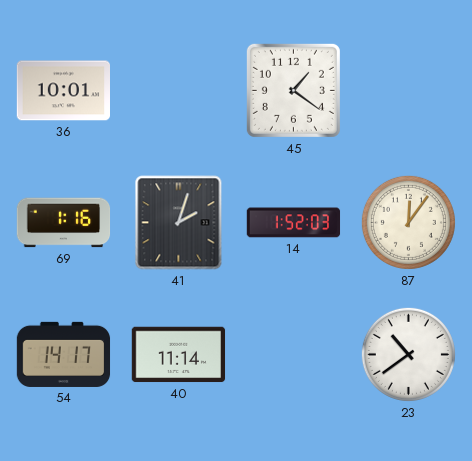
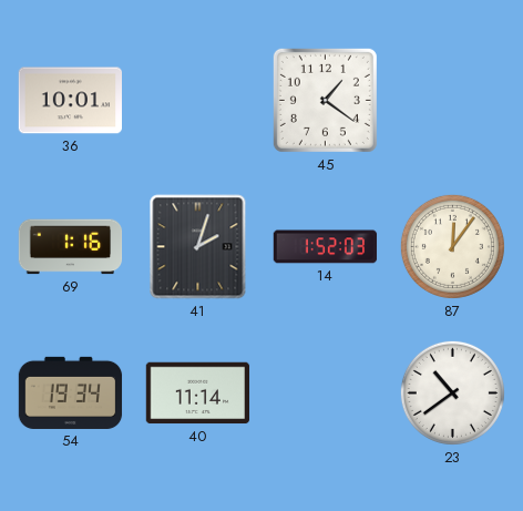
54: 14:17 -> 19:34
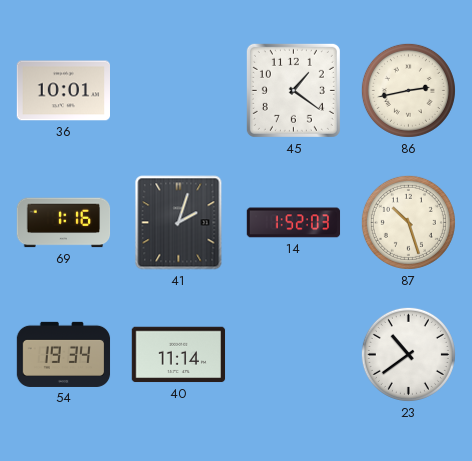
86: none -> 2:43
87: 12:06 -> 10:27
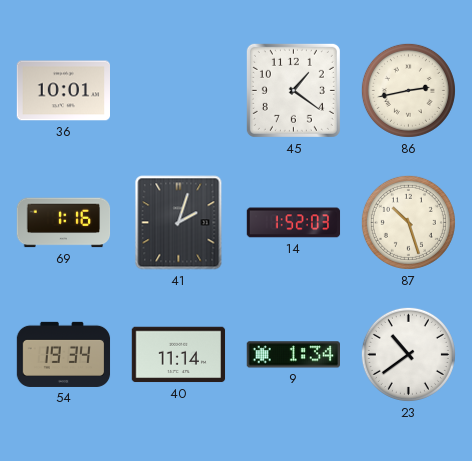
9: none -> 1:34
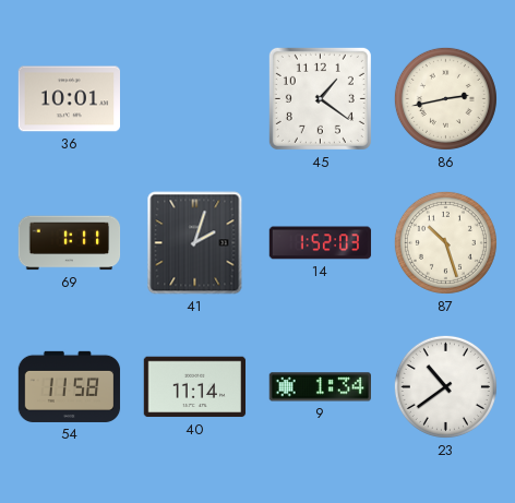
69: 1:16 -> 1:11
54: 19:34 -> 11:58
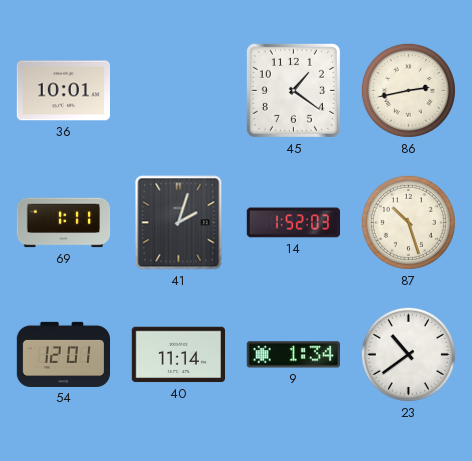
54: 11:58 -> 12:01
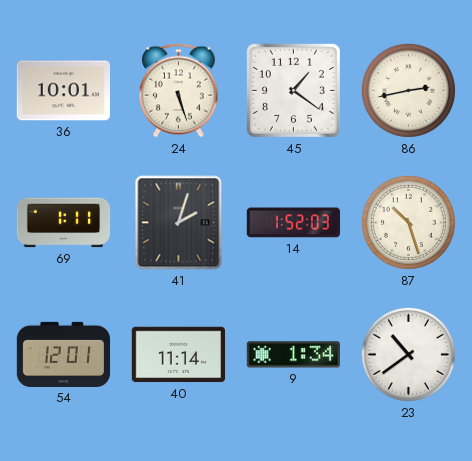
24: none -> 5:27
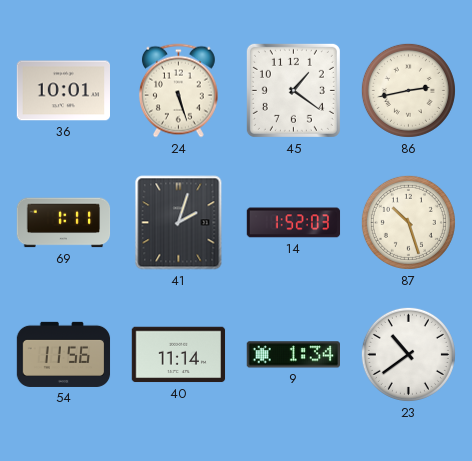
54: 12:01 -> 11:56
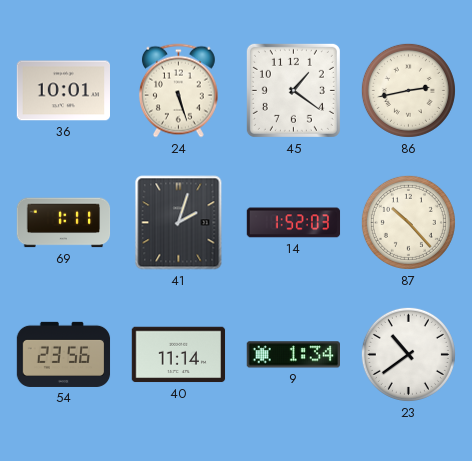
87: 10:27 -> 10:23
54: 11:56 -> 23:56
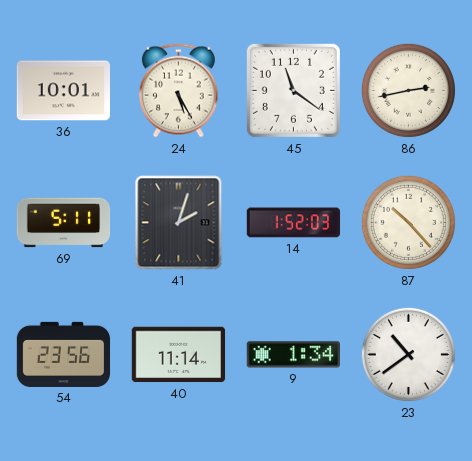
24: 5:27 -> 5:25
45: 1:21 -> 11:21
69: 1:11 -> 5:11
